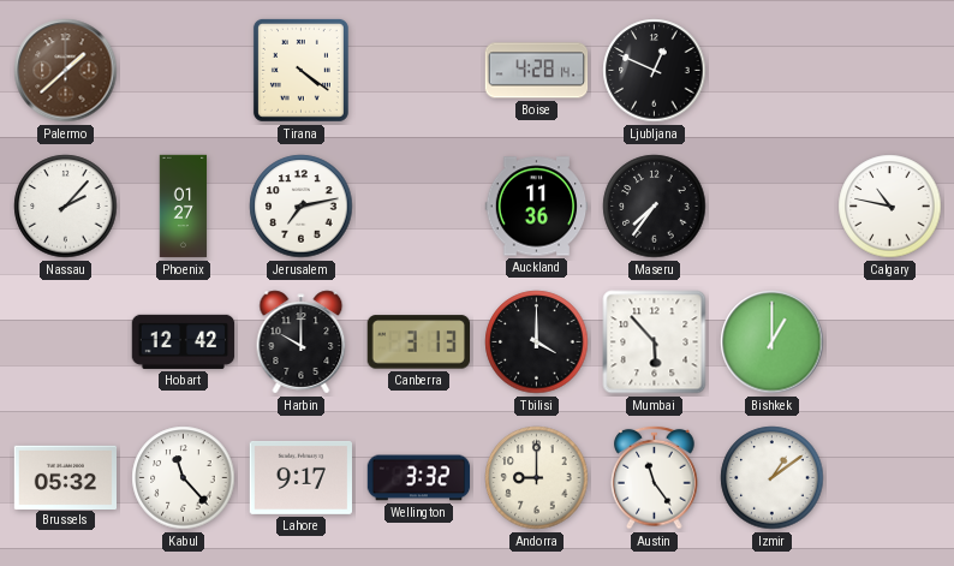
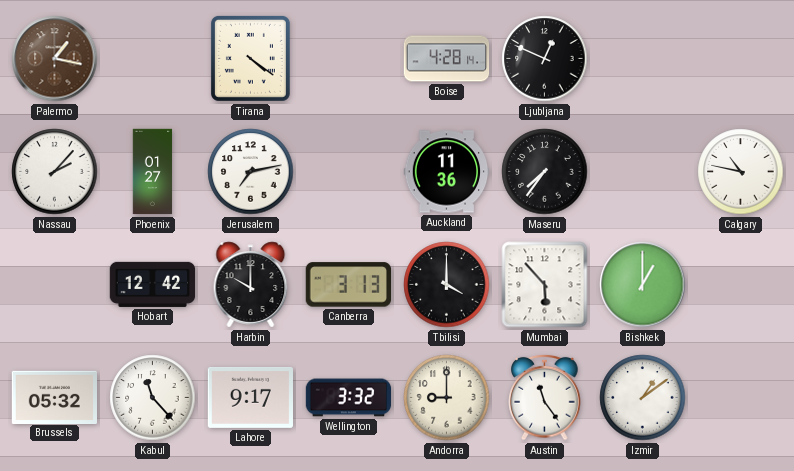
Palermo: 1:38 -> 1:17
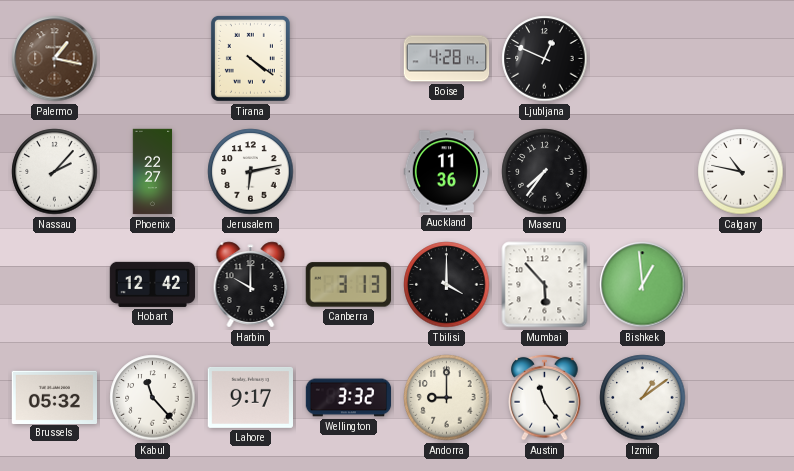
Phoenix: 01:27 -> 22:27
Jerusalem: 7:13 -> 6:13
Bishkek: 1:00 -> 12:59
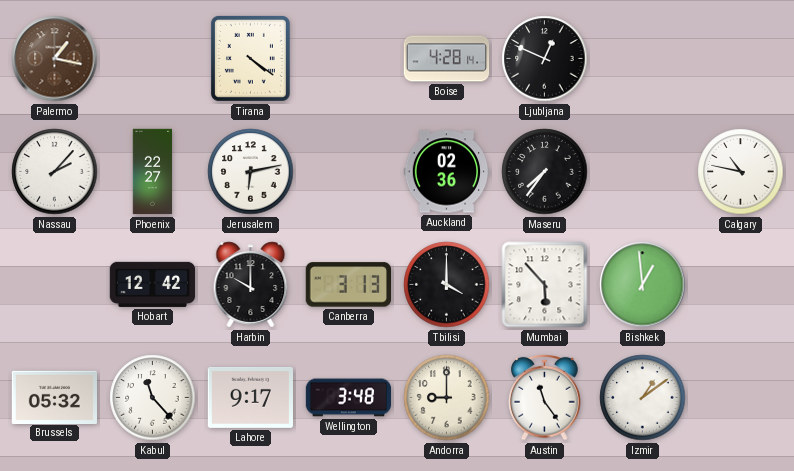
Auckland: 11:36 -> 02:36
Wellington: 3:32 -> 3:48
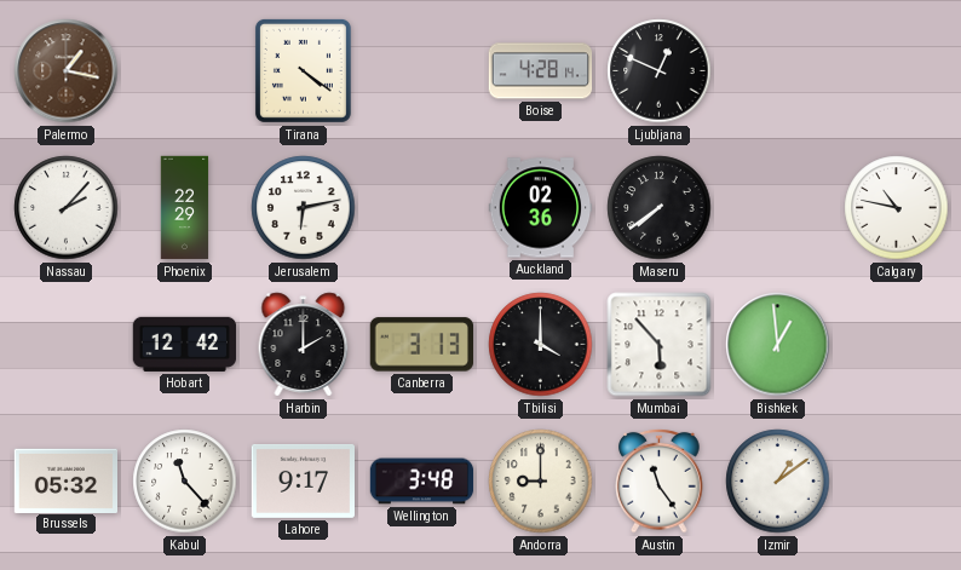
Phoenix: 22:27 -> 22:29
Maseru: 7:36 -> 7:39
Harbin: 10:00 -> 2:00
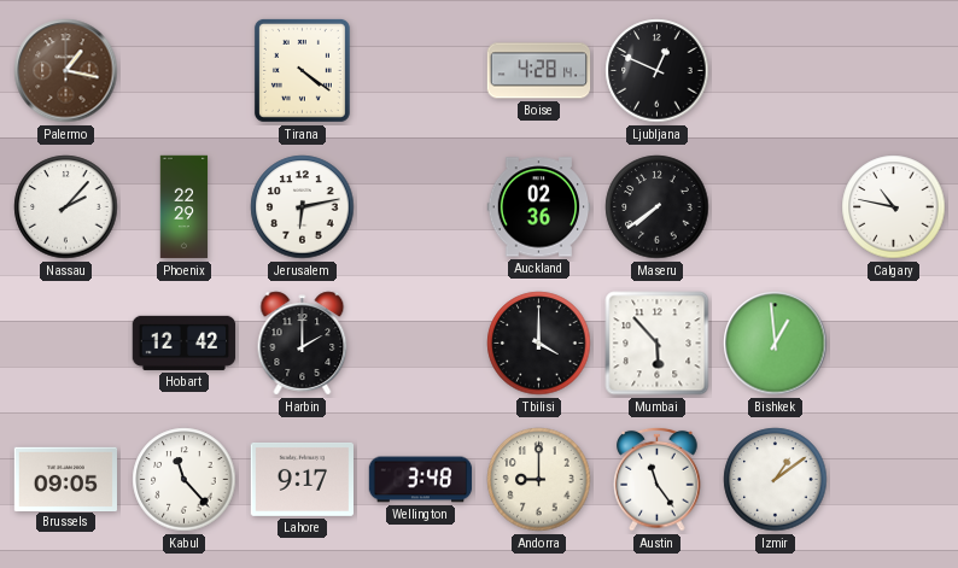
Canberra: 3:13 -> none
Brussels: 05:32 -> 09:05
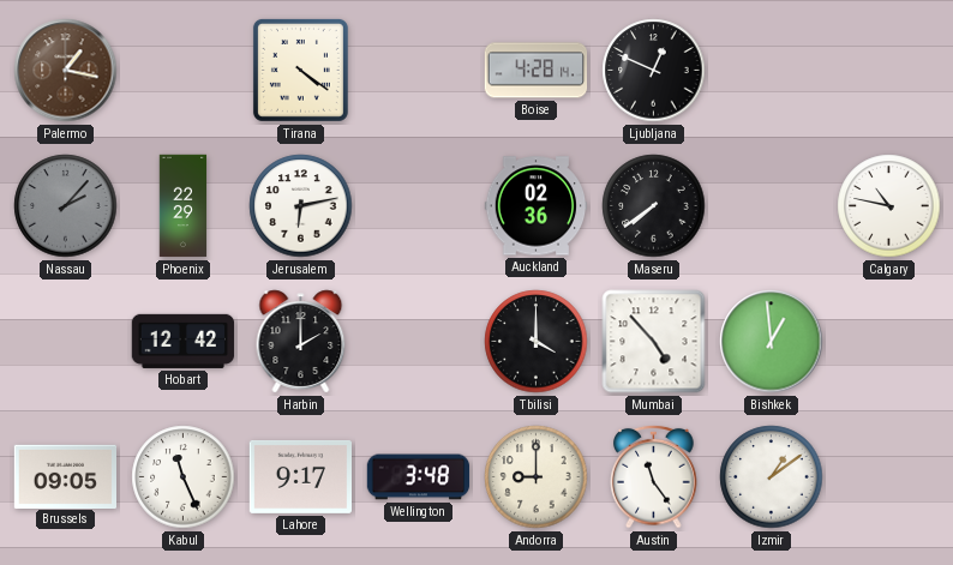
Nassau dial: white -> grey
Mumbai: 5:53 -> 4:53
Kabul: 11:23 -> 11:26
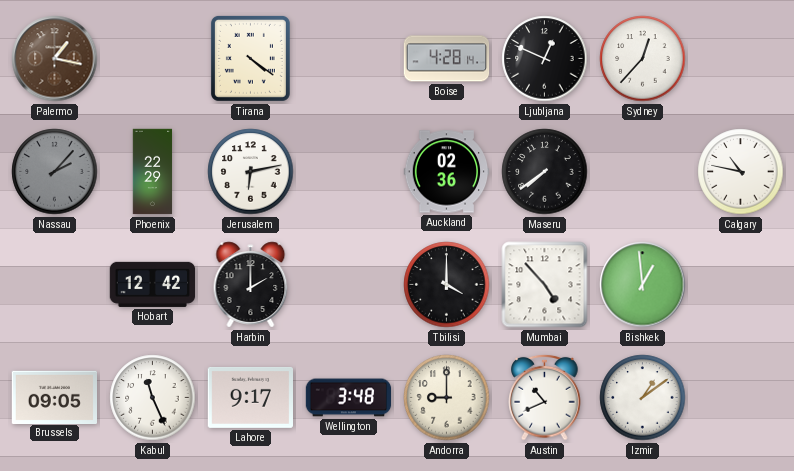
Sydney: none -> 12:37
Austin: 11:24 -> 10:41
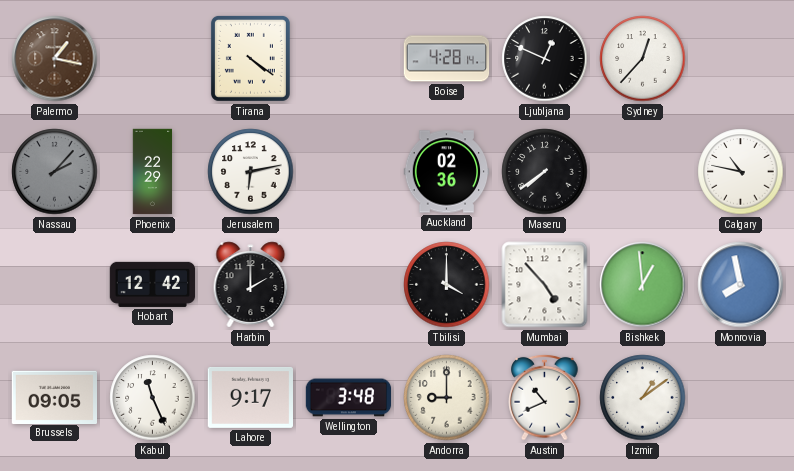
Monrovia: none -> 7:58
